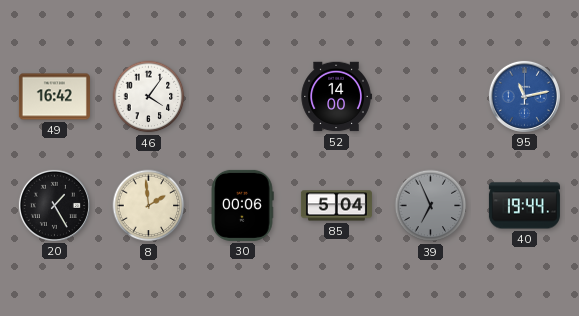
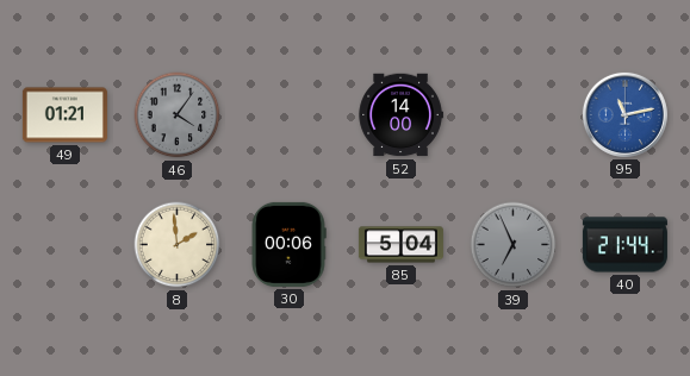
49: 16:42 -> 01:21
46 dial: white -> grey
20: 1:25 -> none
40: 19:44 -> 21:44
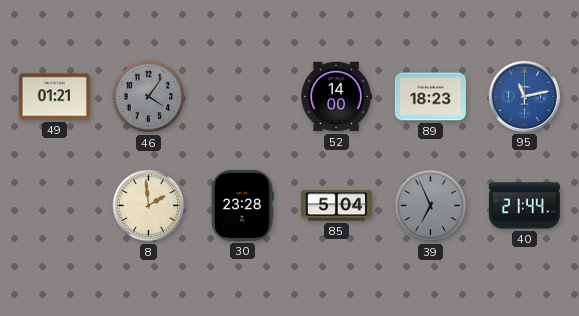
89: none -> 18:23
30: 00:06 -> 23:28
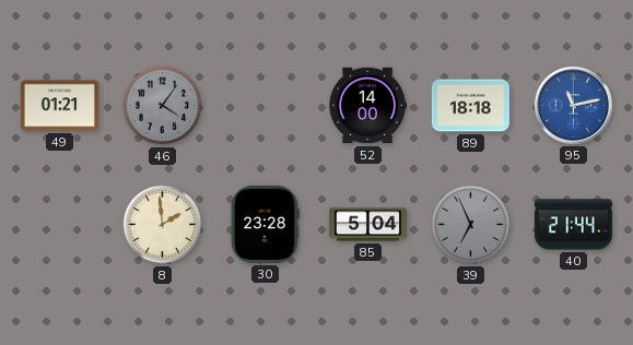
89: 18:23 -> 18:18
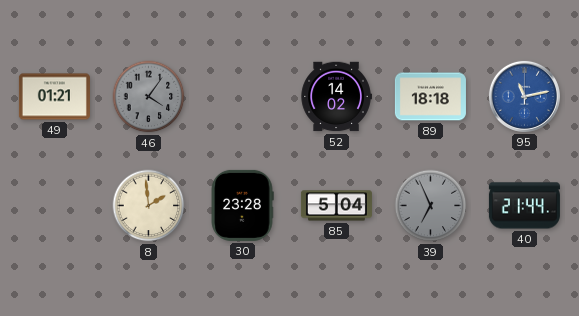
52: 14:00 -> 14:02
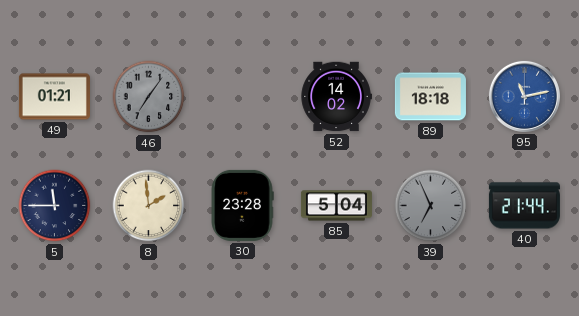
46: 4:06 -> 7:06
5: none -> 11:45
